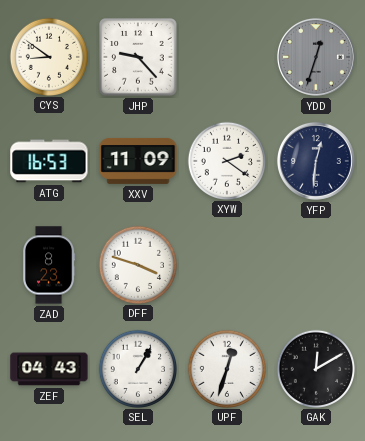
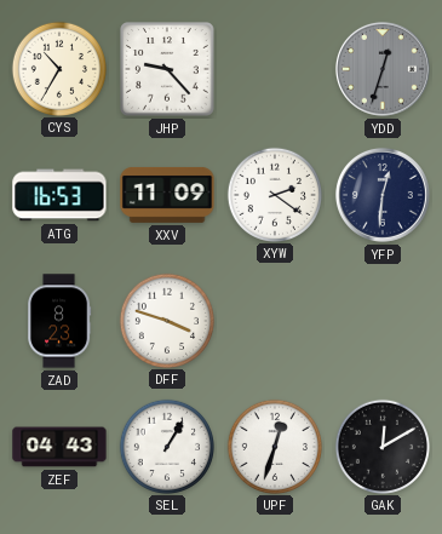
CYS: 8:51 -> 10:35
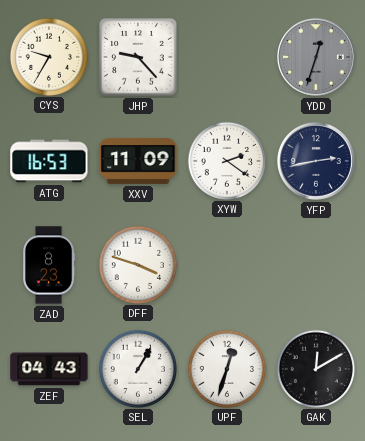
CYS: 10:35 -> 9:35
YFP: 12:31 -> 2:43
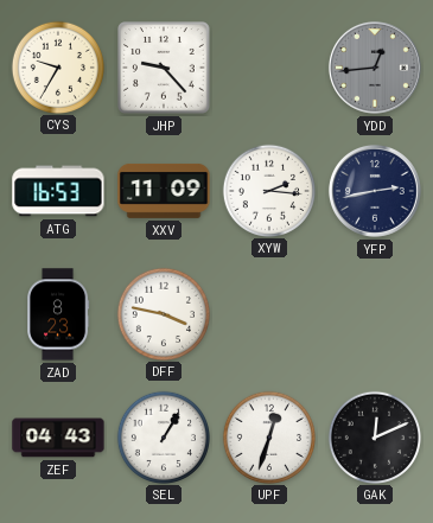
YDD: 12:33 -> 12:44
XYW: 2:21 -> 2:16
DFF: 3:48 -> 3:47
GAK: 12:10 -> 12:11
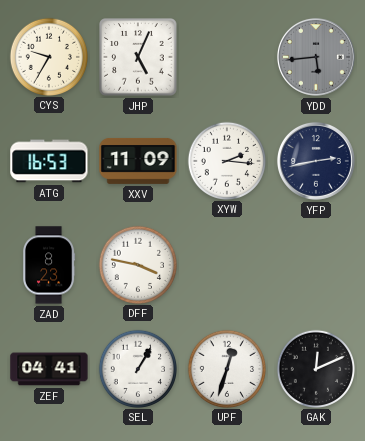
JHP: 9:23 -> 5:04
YDD: 12:44 -> 5:44
ZEF: 04:43 -> 04:41
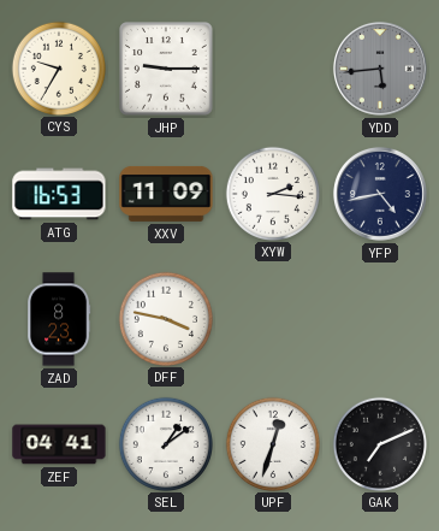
JHP: 5:04 -> 9:15
YFP: 2:43 -> 4:43
SEL: 1:05 -> 1:09
GAK: 12:11 -> 7:11
